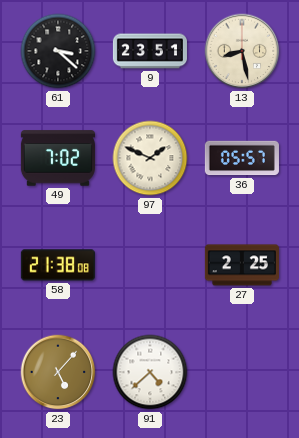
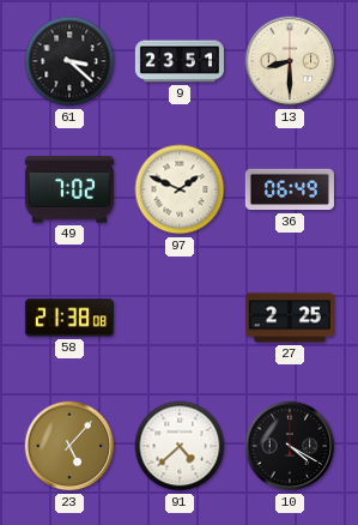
13: 8:28 -> 8:30
36: 05:57 -> 06:49
10: none -> 4:20
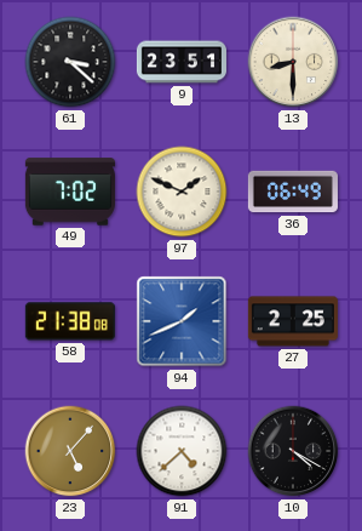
94: none -> 1:41
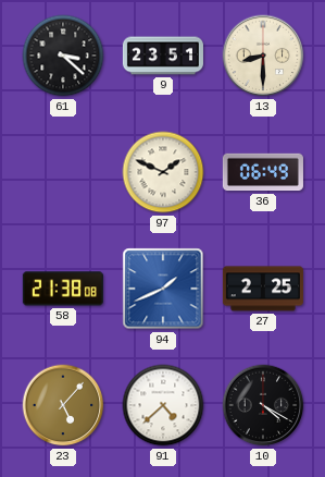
49: 7:02 -> none
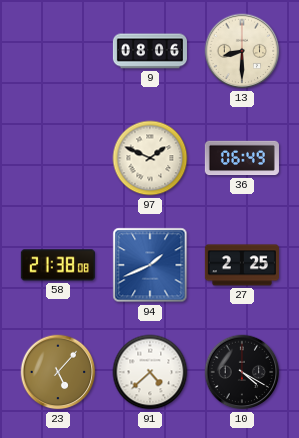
61: 3:22 -> none
9: 23:51 -> 08:06
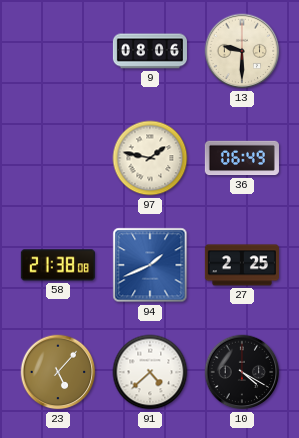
13: 8:30 -> 9:30
97: 1:49 -> 1:47
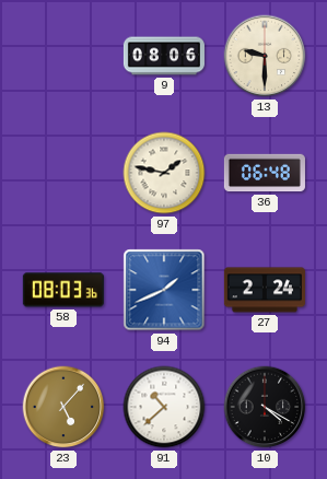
36: 06:49 -> 06:48
58: 21:38 -> 08:03
27: 2:25 -> 2:24
91: 4:38 -> 10:38
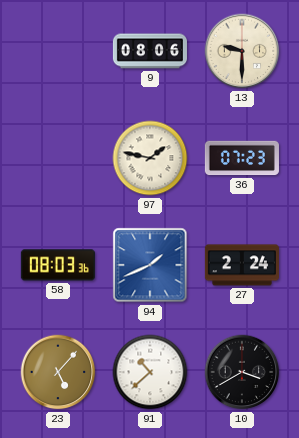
36: 06:48 -> 07:23
10: 4:20 -> 3:40
